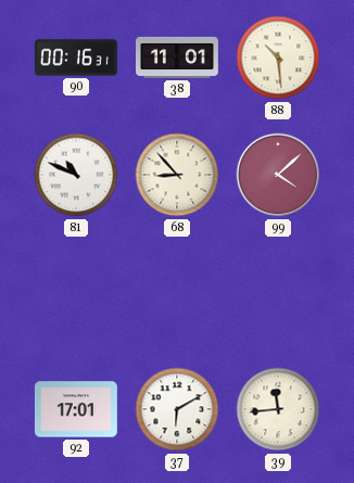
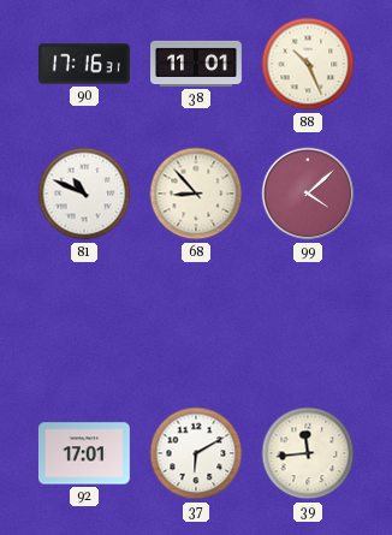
90: 00:16 -> 17:16
88: 10:29 -> 10:26
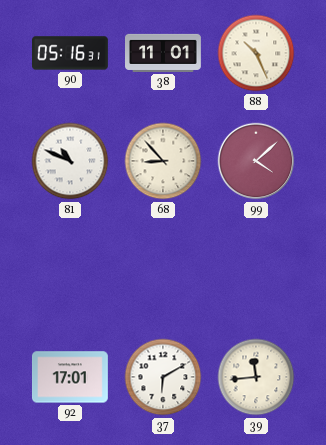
90: 17:16 -> 05:16
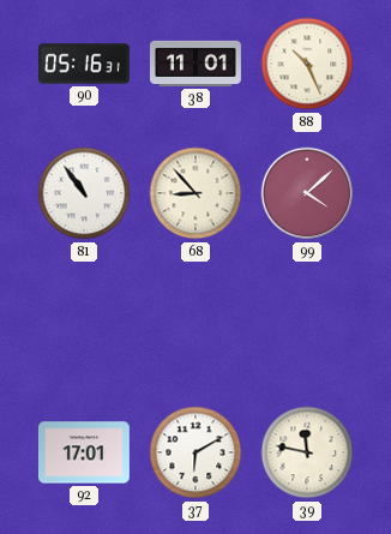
81: 10:49 -> 10:54
39: 11:44 -> 11:47
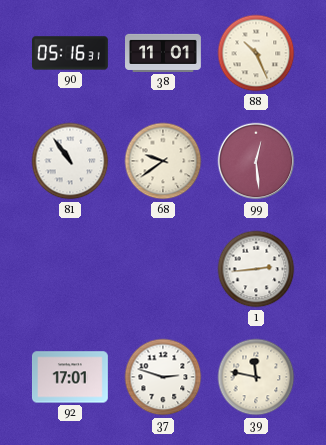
68: 8:53 -> 9:39
99: 4:08 -> 12:29
1: none -> 2:44
37: 6:10 -> 2:48
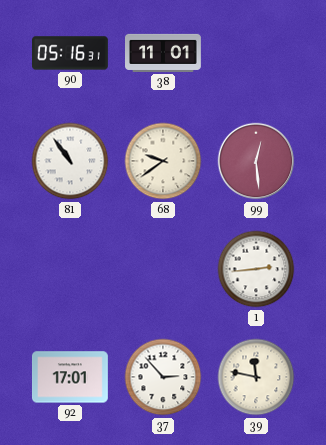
88: 10:26 -> none
37: 2:48 -> 2:53
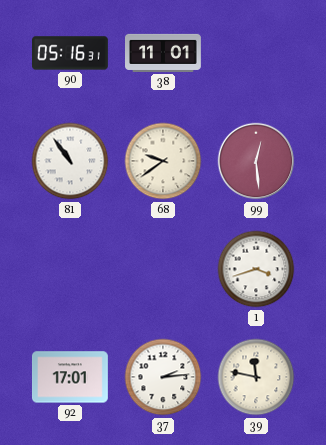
1: 2:44 -> 3:42
37: 2:53 -> 2:14
